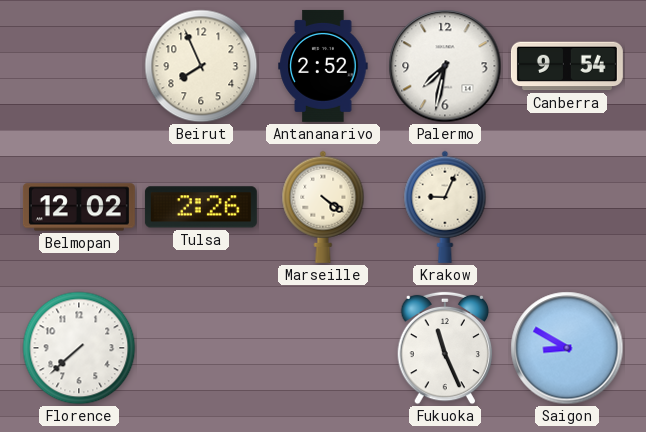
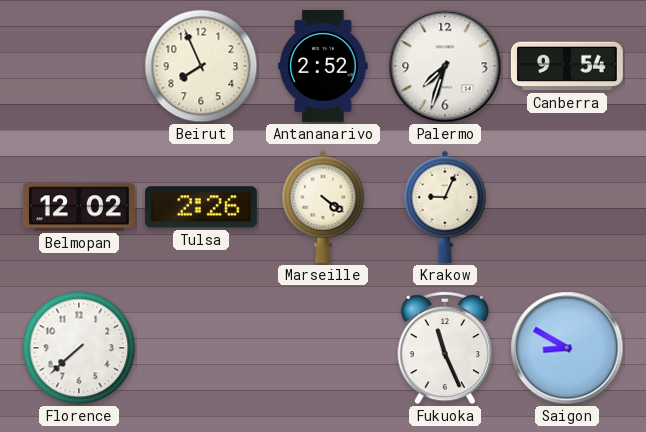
Palermo: 7:32 -> 7:33
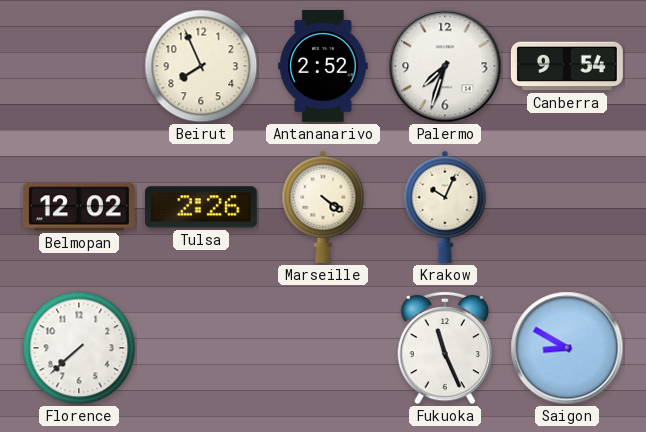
Krakow: 9:04 -> 10:04
